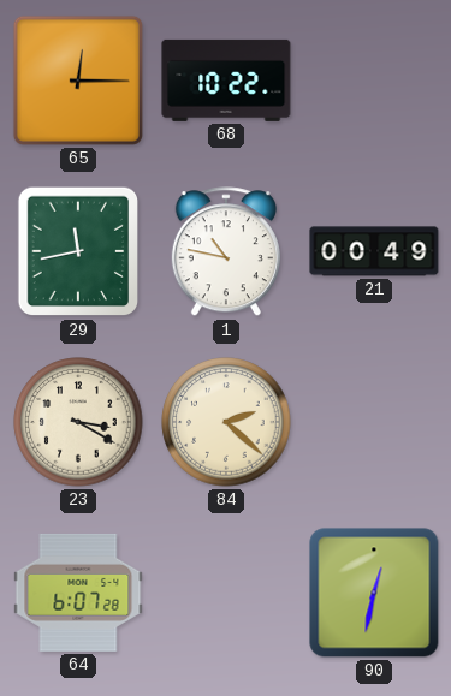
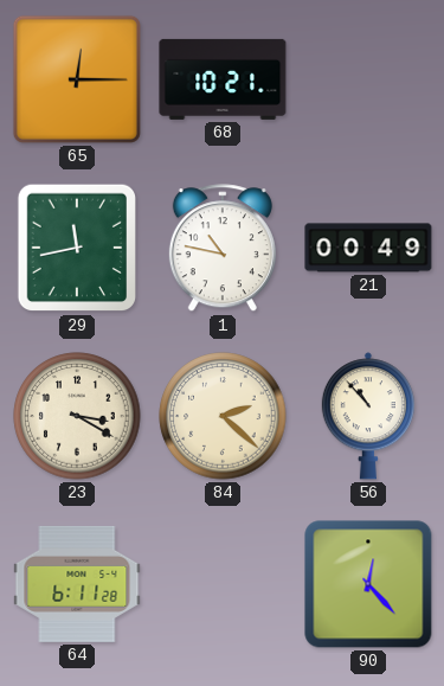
68: 10:22 -> 10:21
56: none -> 10:53
64: 6:07 -> 6:11
90: 12:32 -> 12:23
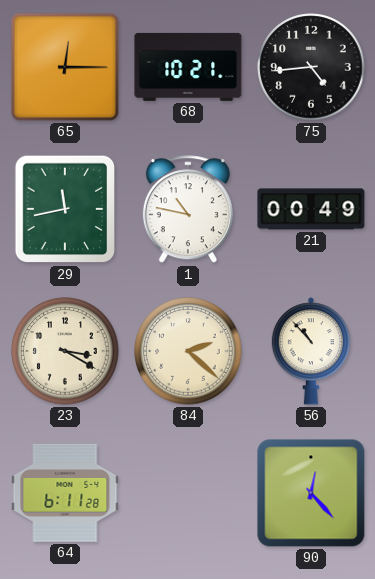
75: none -> 4:44
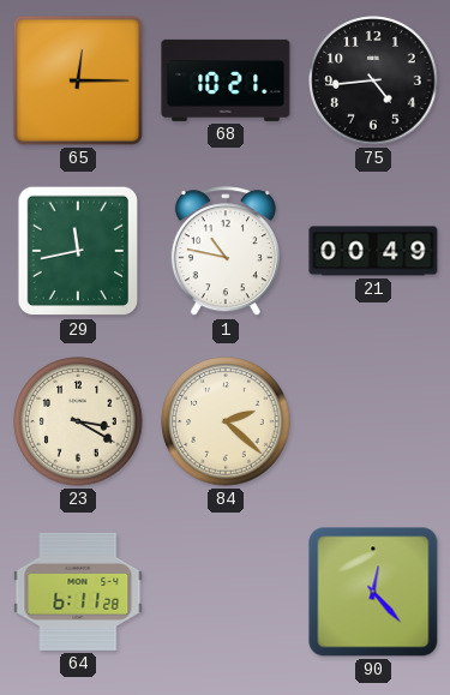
56: 10:53 -> none
